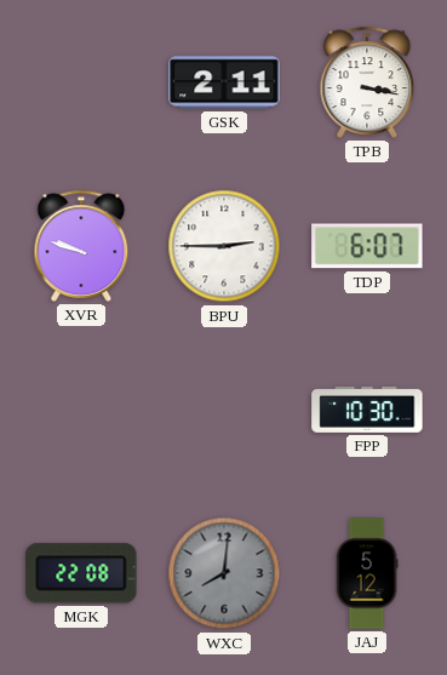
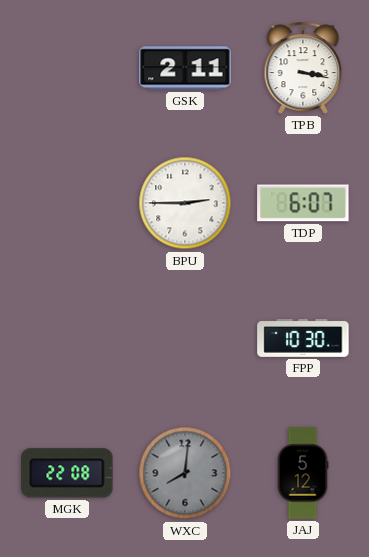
XVR: 9:48 -> none
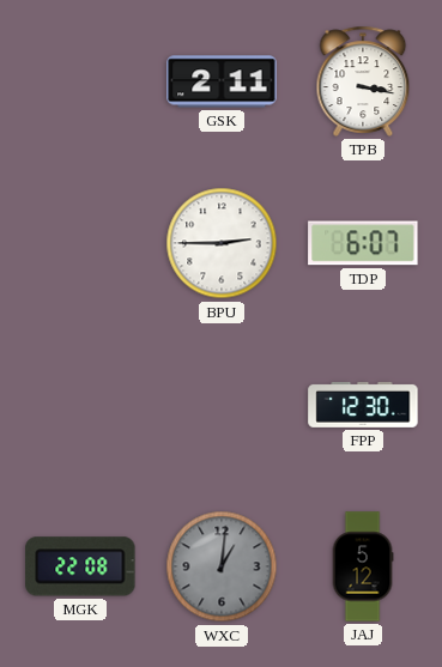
FPP: 10:30 -> 12:30
WXC: 8:01 -> 1:01
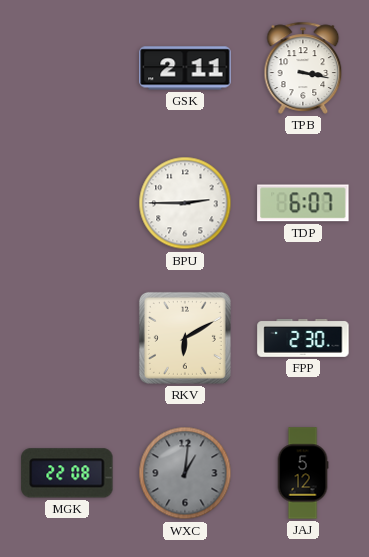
RKV: none -> 6:10
FPP: 12:30 -> 2:30
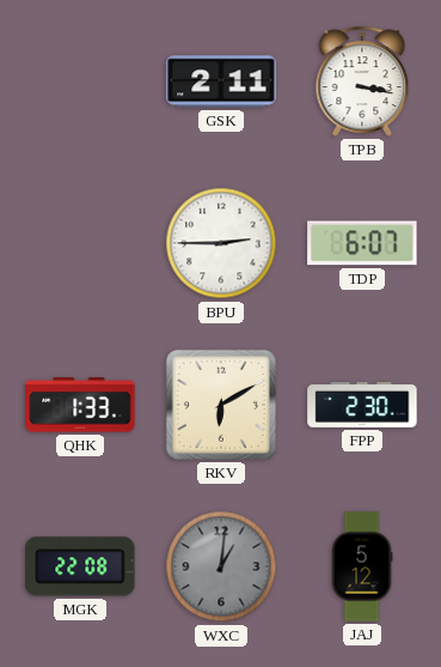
QHK: none -> 1:33
